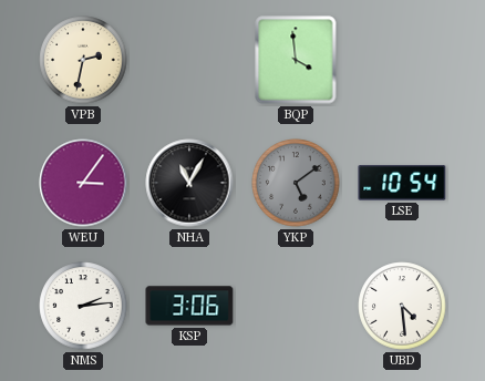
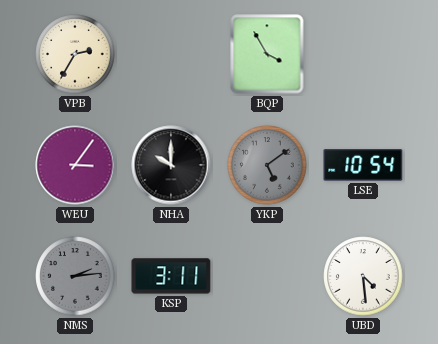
VPB: 2:32 -> 2:35
BQP: 3:59 -> 3:55
NHA: 11:05 -> 10:00
NMS dial: white -> grey
KSP: 3:06 -> 3:11
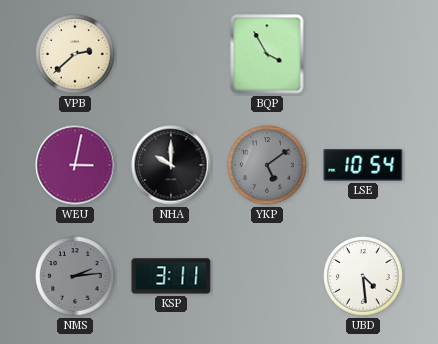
VPB: 2:35 -> 2:38
WEU: 3:06 -> 3:02
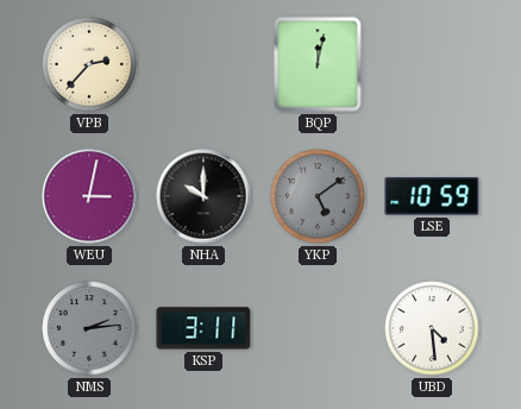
VPB: 2:38 -> 2:37
BQP: 3:55 -> 12:02
LSE: 10:54 -> 10:59
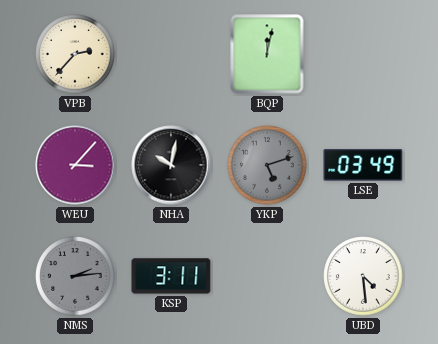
WEU: 3:02 -> 3:07
NHA: 10:00 -> 10:02
YKP: 5:09 -> 5:12
LSE: 10:59 -> 03:49
